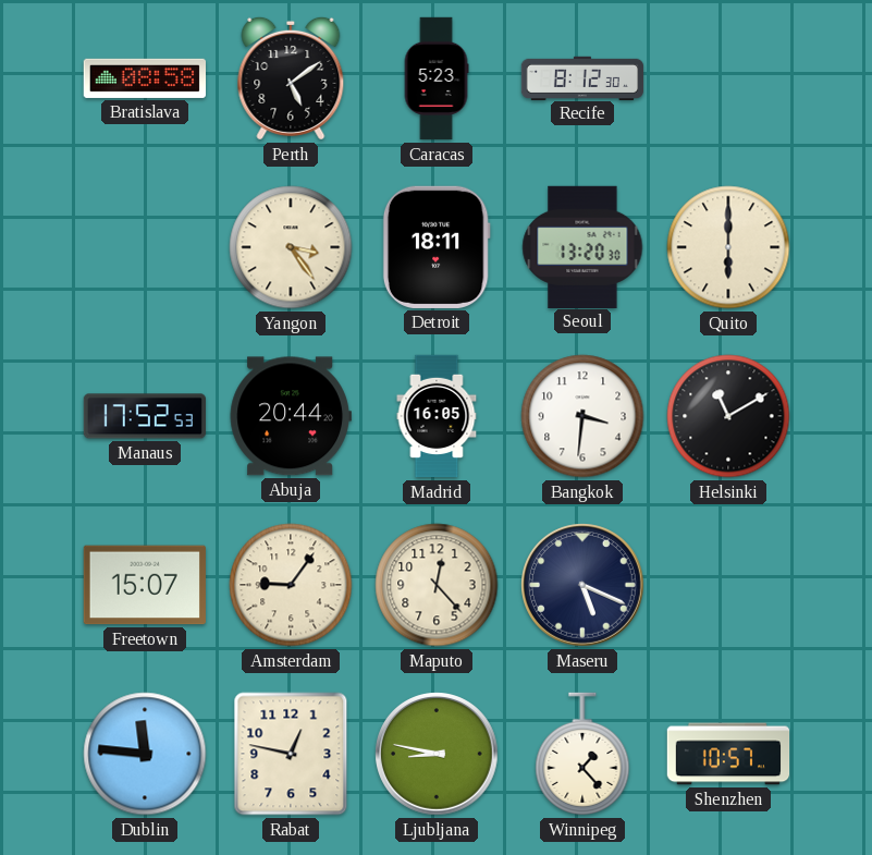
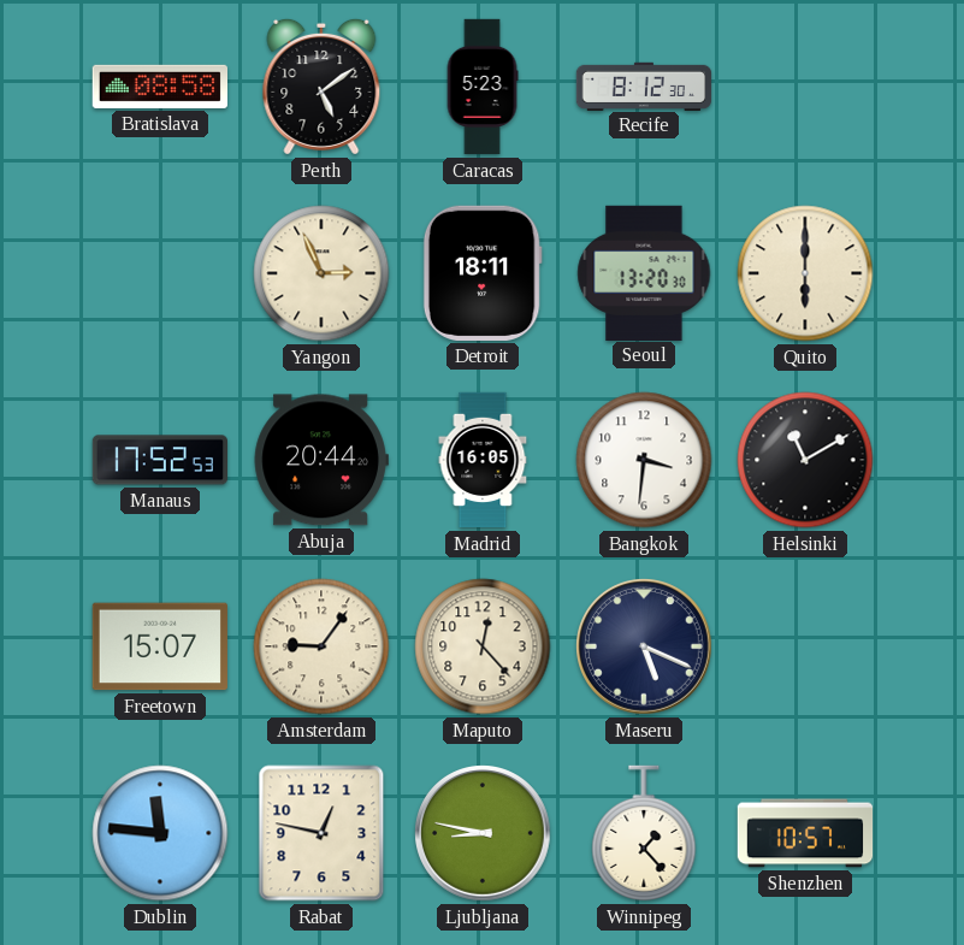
Yangon: 3:24 -> 2:56
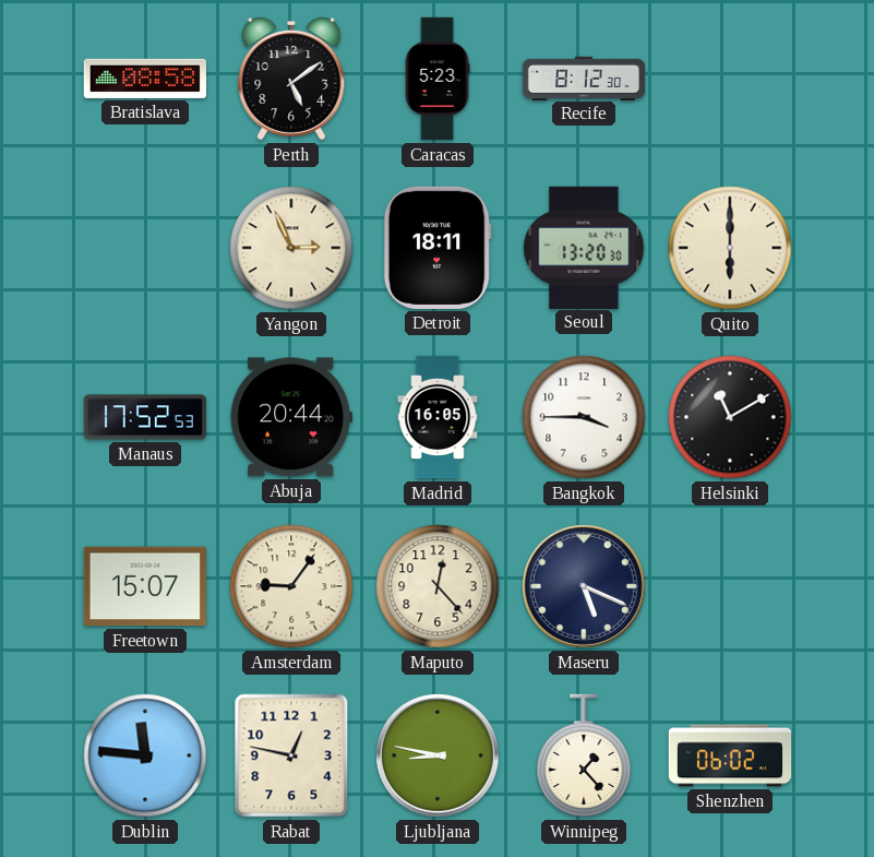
Bangkok: 3:31 -> 3:45
Shenzhen: 10:57 -> 06:02
